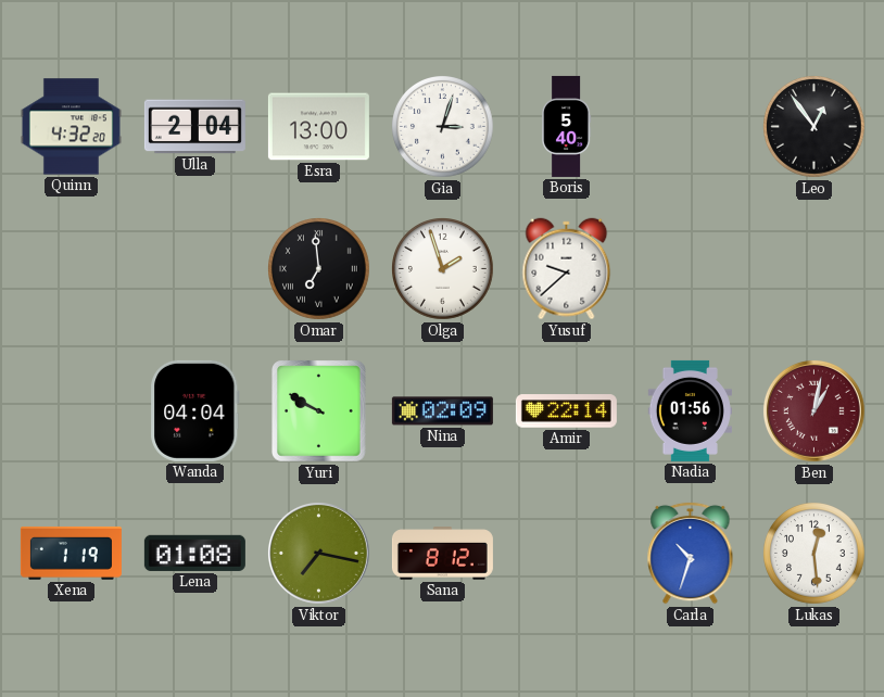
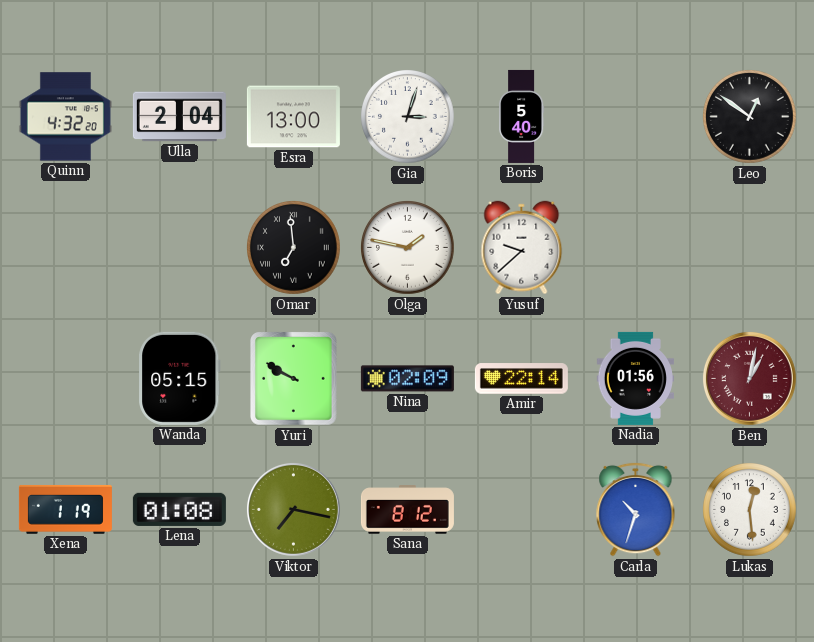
Leo: 12:54 -> 12:51
Olga: 1:57 -> 1:47
Wanda: 04:04 -> 05:15
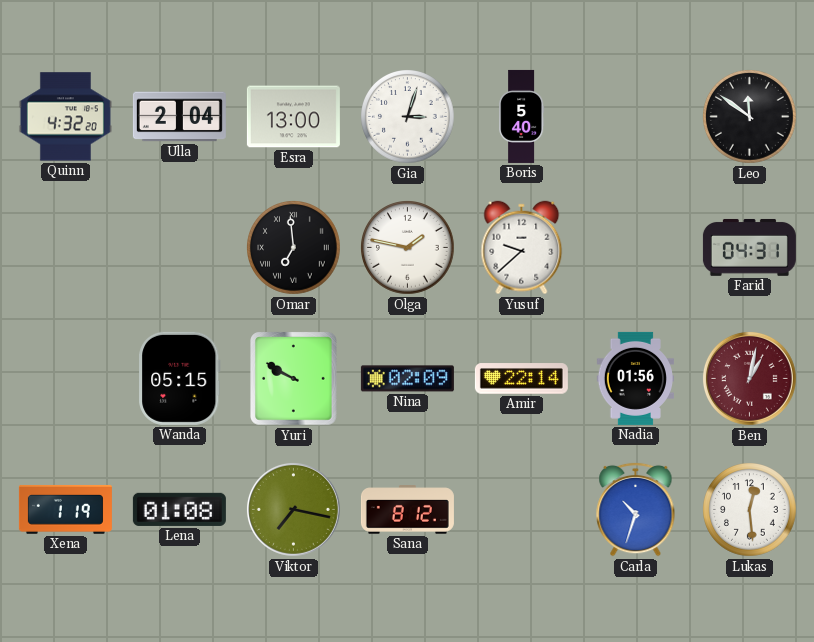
Leo: 12:51 -> 11:51
Farid: none -> 04:31
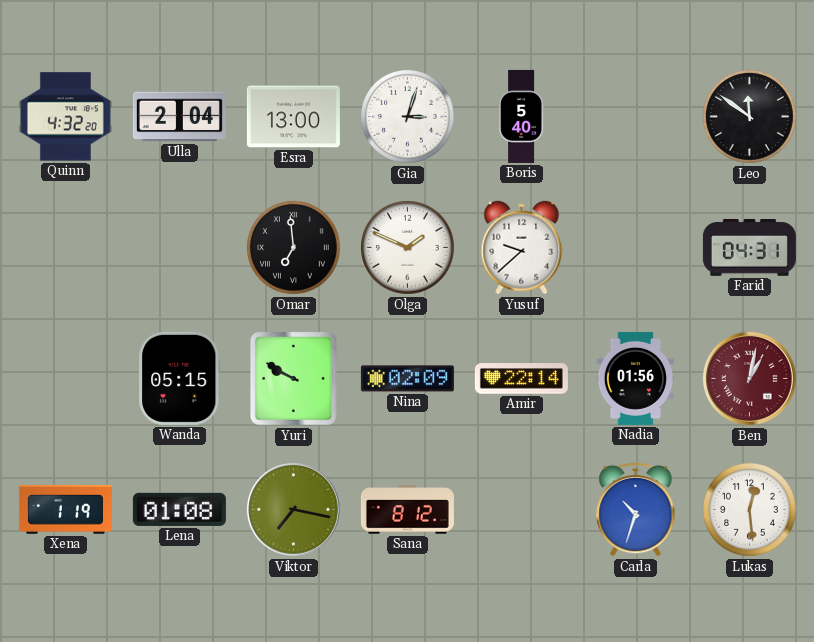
Olga: 1:47 -> 1:49
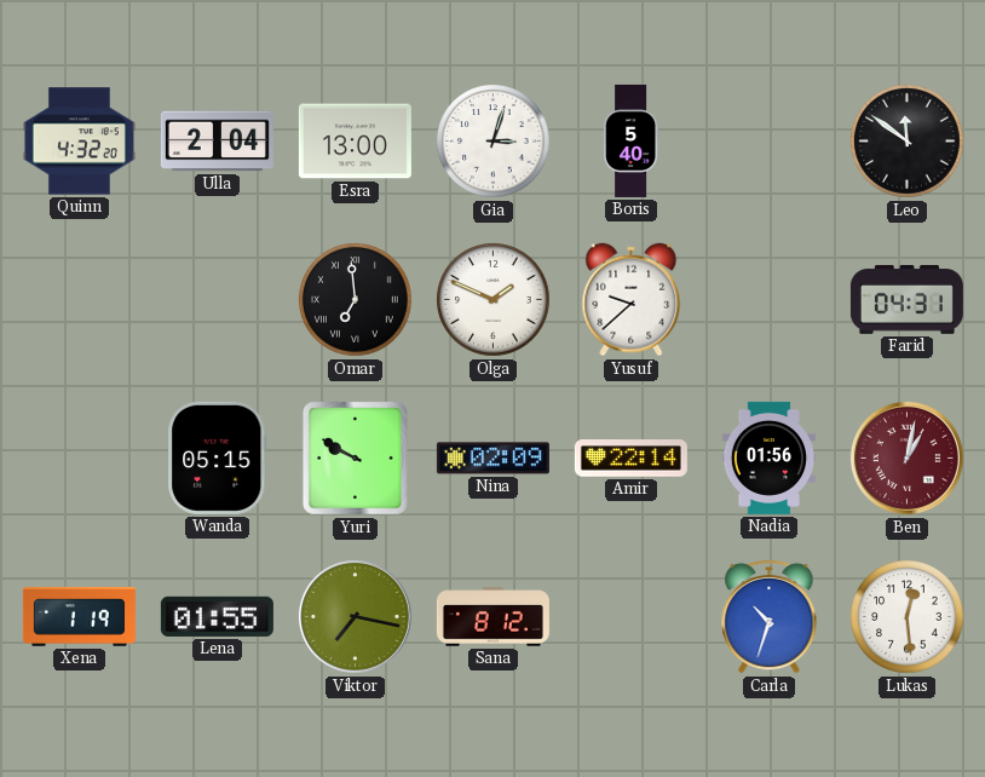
Lena: 01:08 -> 01:55
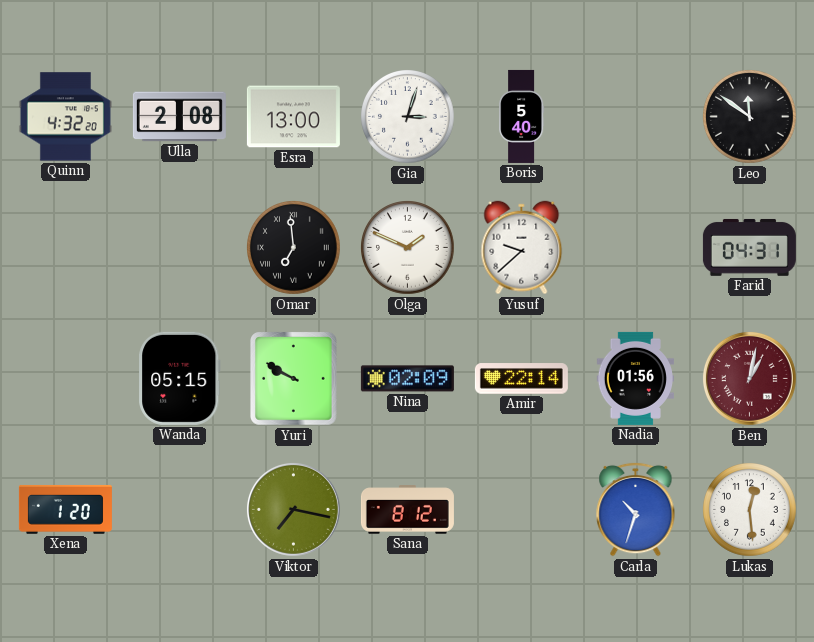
Ulla: 2:04 -> 2:08
Xena: 1:19 -> 1:20
Lena: 01:55 -> none
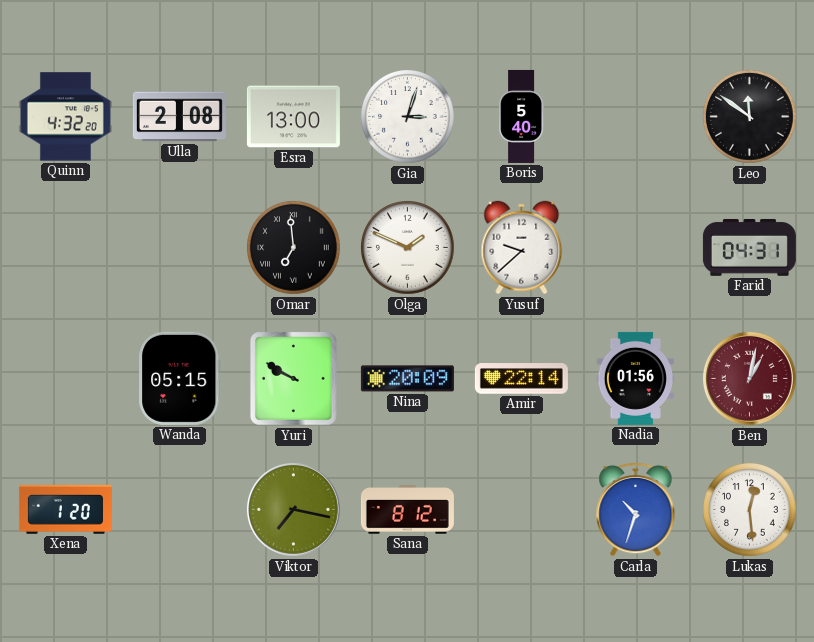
Nina: 02:09 -> 20:09
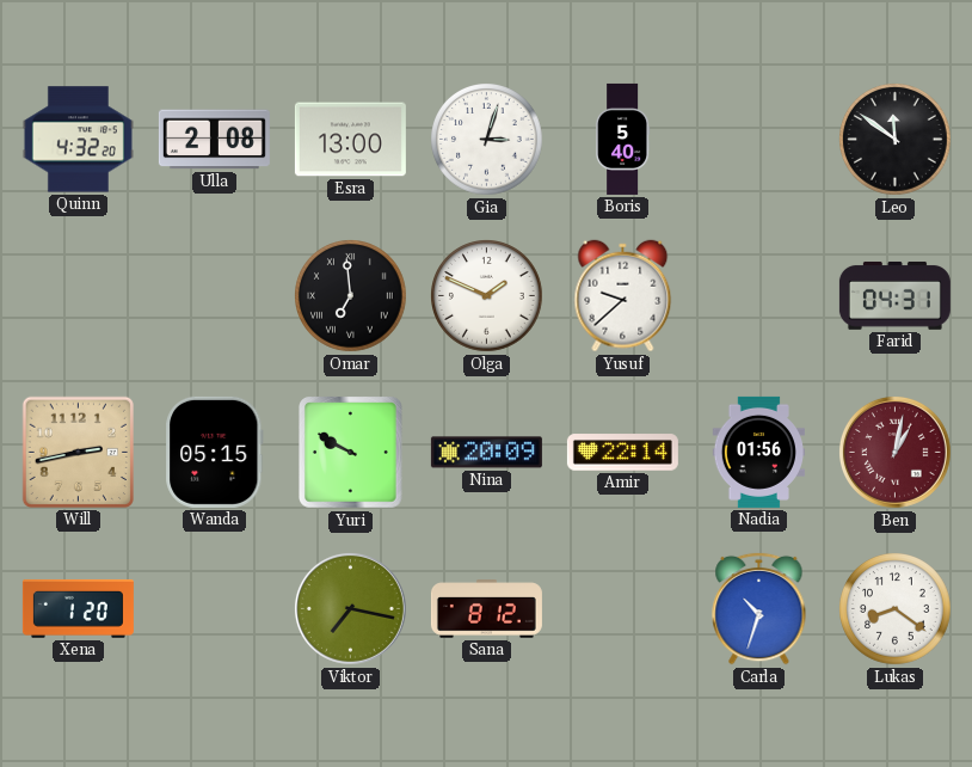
Will: none -> 2:43
Lukas: 12:29 -> 8:21
